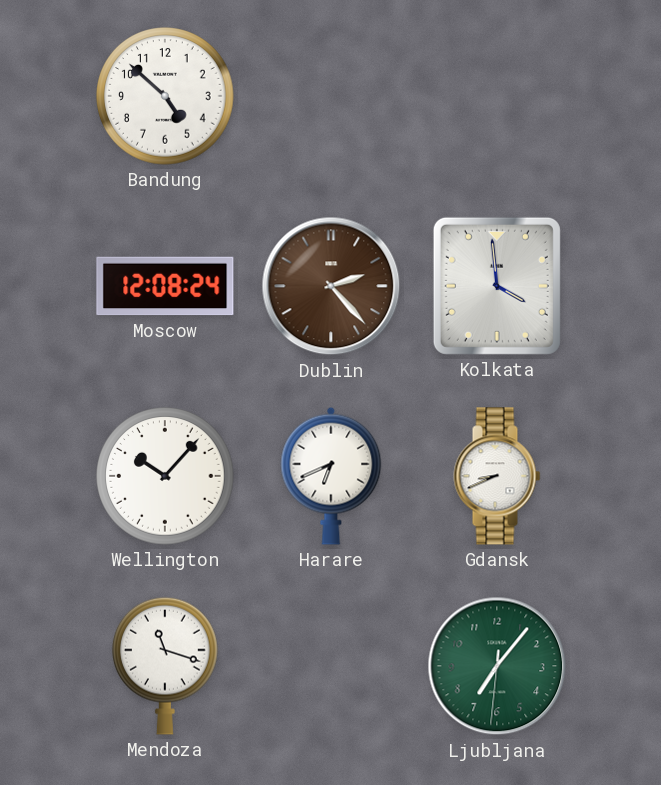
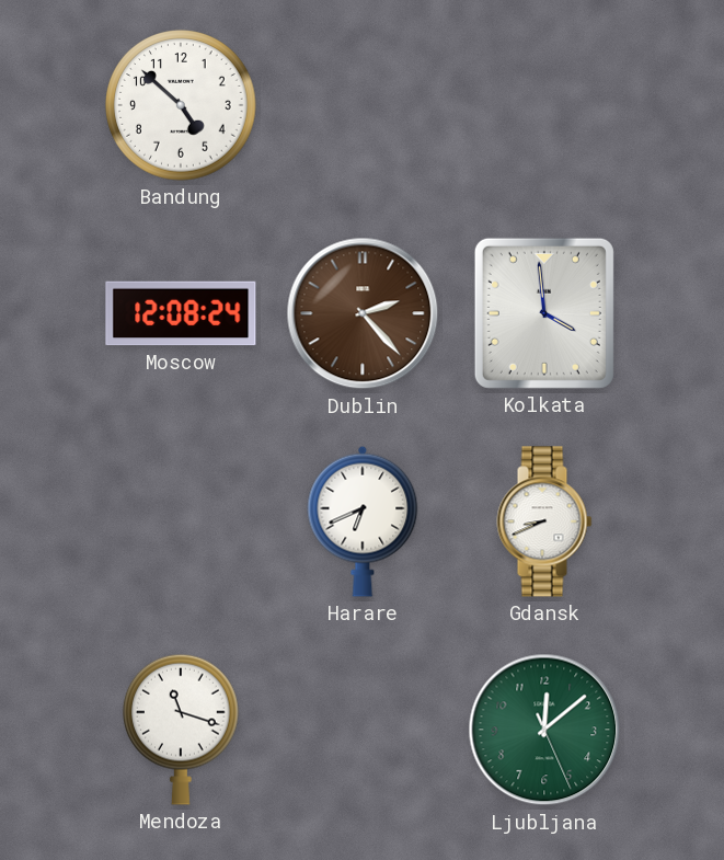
Wellington: 10:07 -> none
Ljubljana: 7:06 -> 12:08
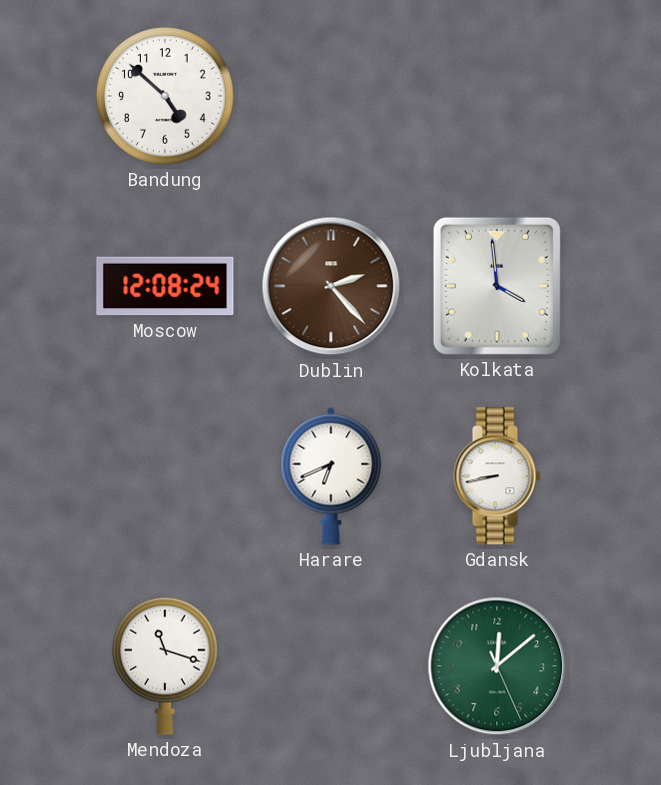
Gdansk: 8:41 -> 8:43
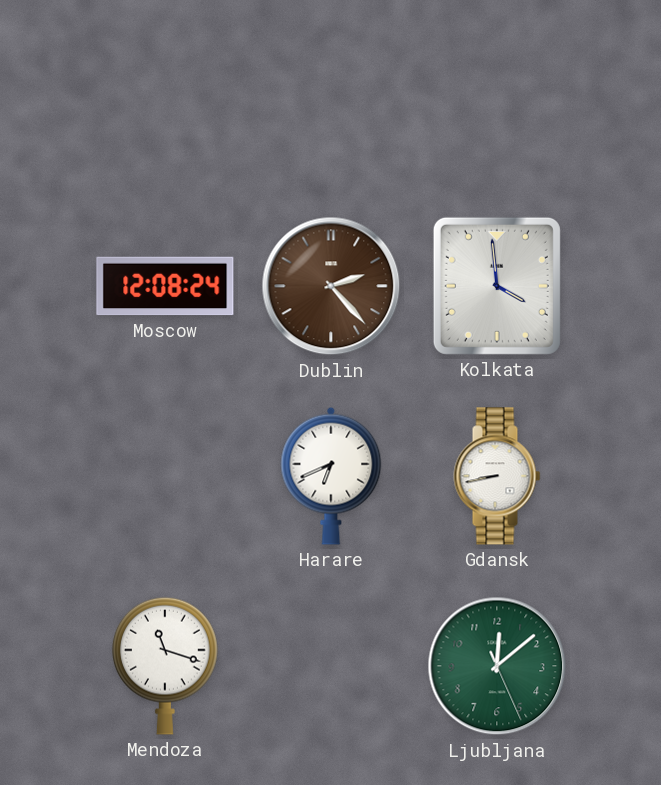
Bandung: 4:52 -> none
